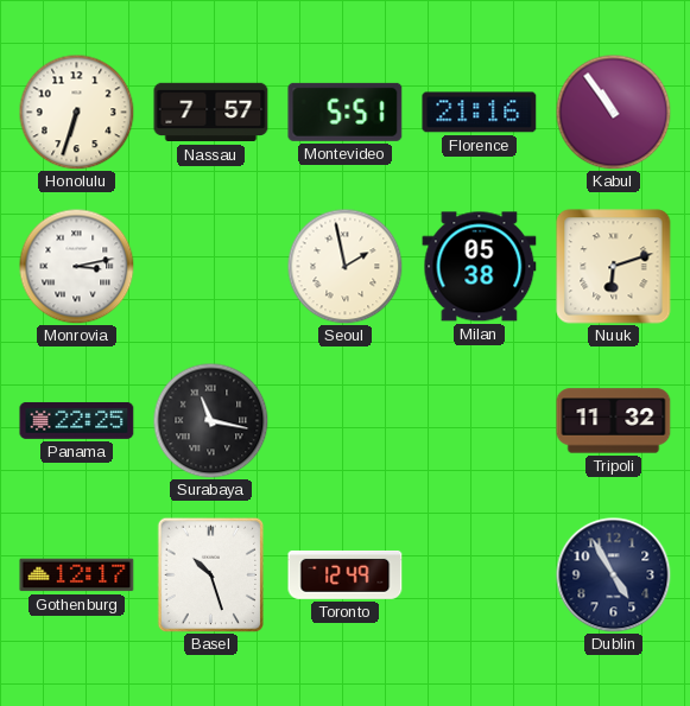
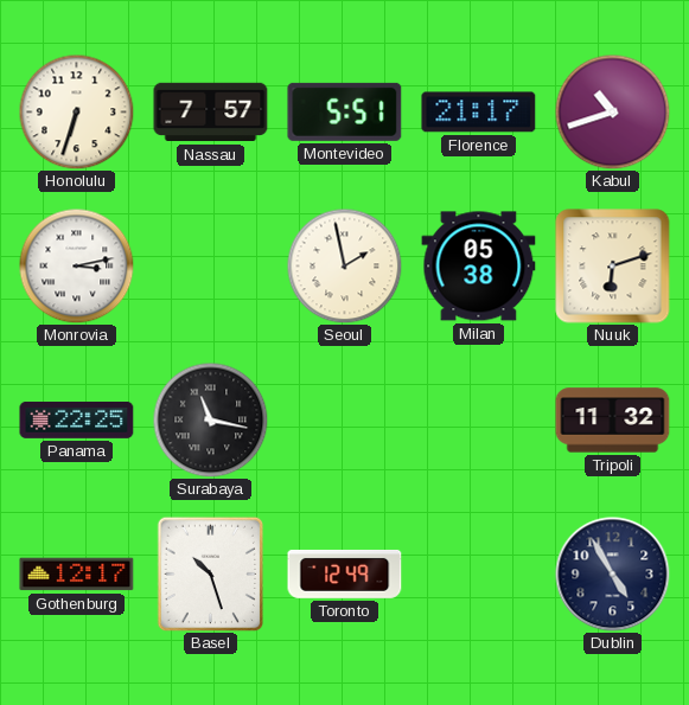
Florence: 21:16 -> 21:17
Kabul: 10:54 -> 10:42
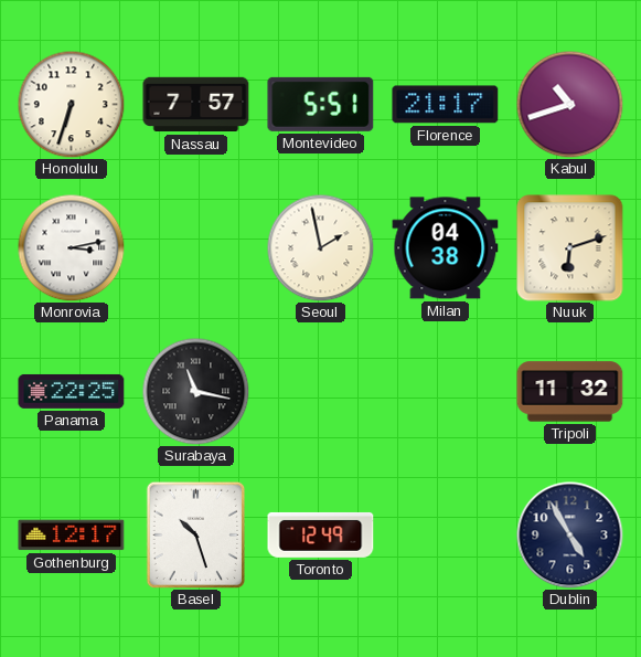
Milan: 05:38 -> 04:38
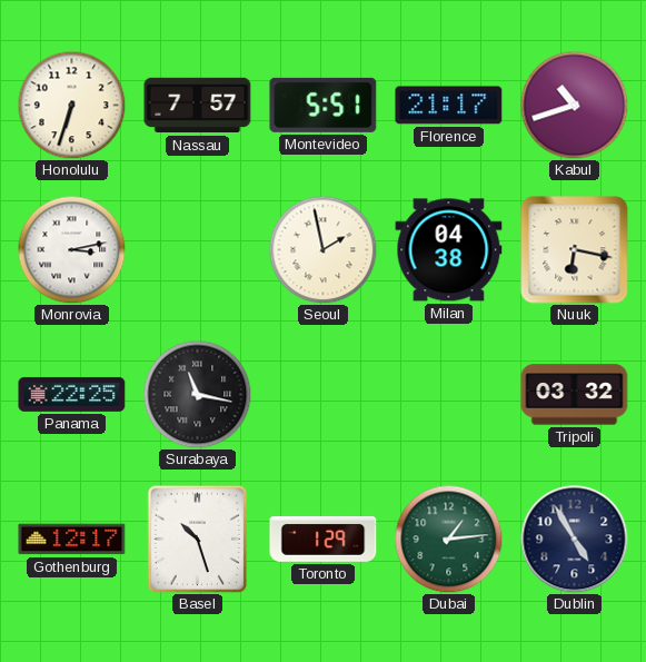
Nuuk: 6:12 -> 6:17
Tripoli: 11:32 -> 03:32
Toronto: 12:49 -> 1:29
Dubai: none -> 1:14
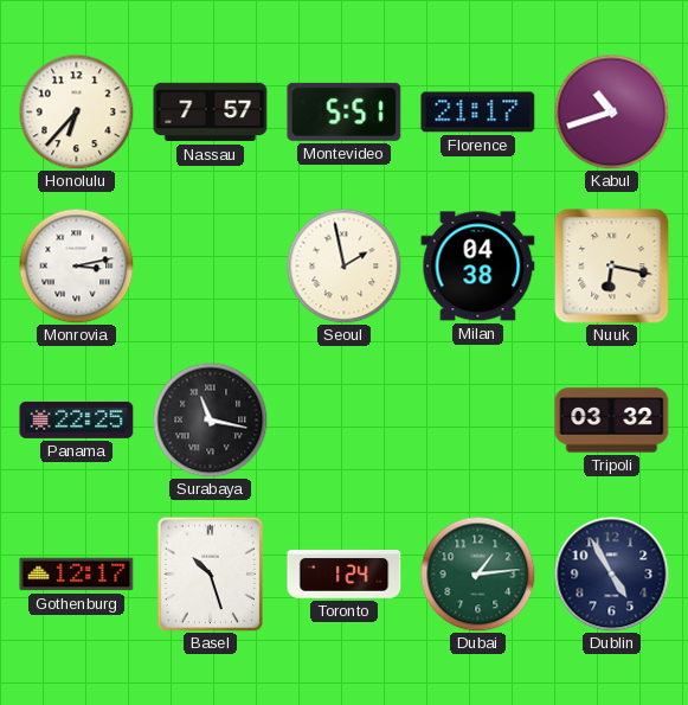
Honolulu: 6:33 -> 6:37
Toronto: 1:29 -> 1:24
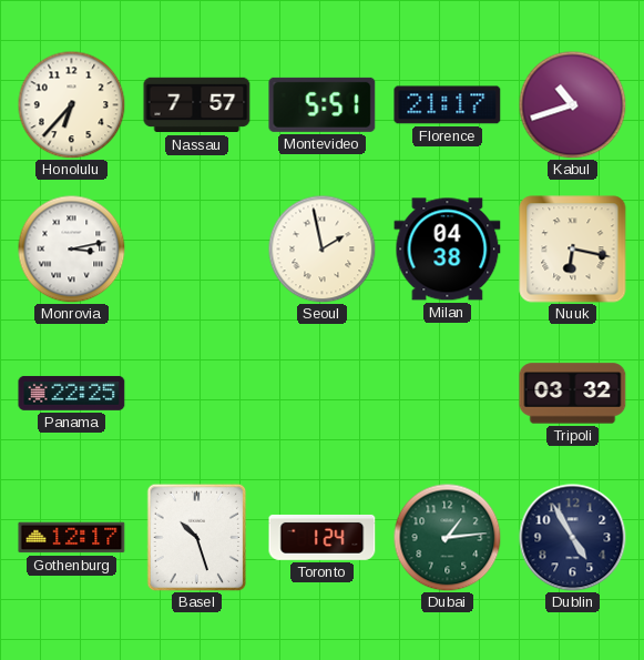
Surabaya: 11:17 -> none
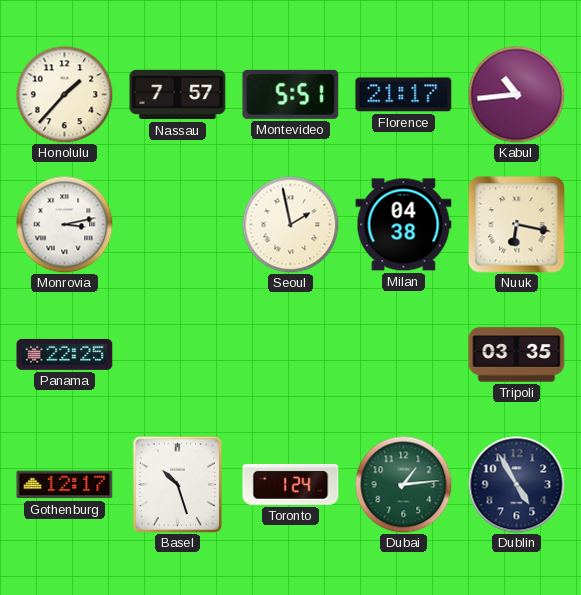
Honolulu: 6:37 -> 1:37
Kabul: 10:42 -> 10:44
Tripoli: 03:32 -> 03:35
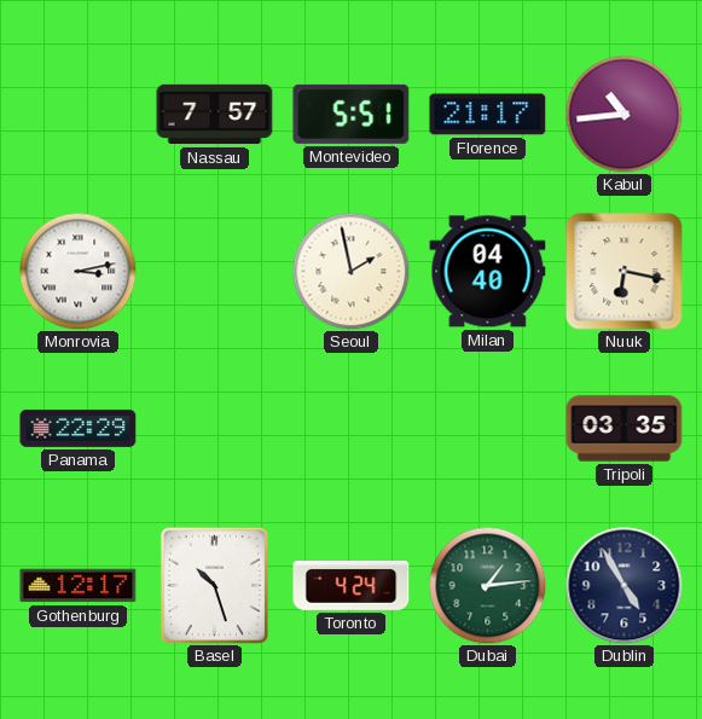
Honolulu: 1:37 -> none
Milan: 04:38 -> 04:40
Panama: 22:25 -> 22:29
Toronto: 1:24 -> 4:24
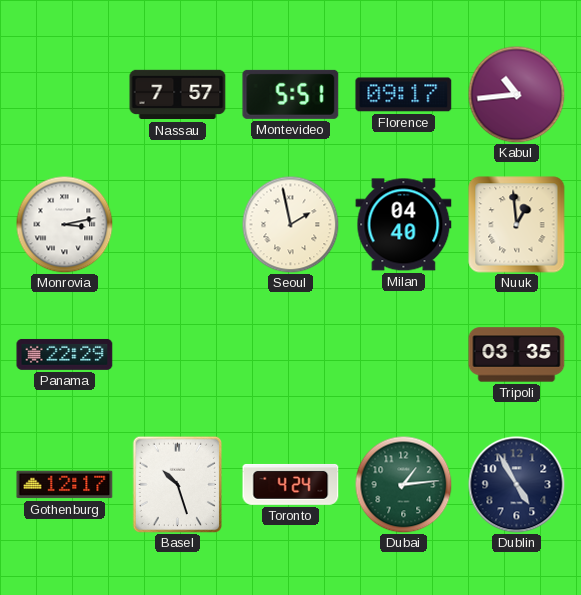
Florence: 21:17 -> 09:17
Nuuk: 6:17 -> 12:59
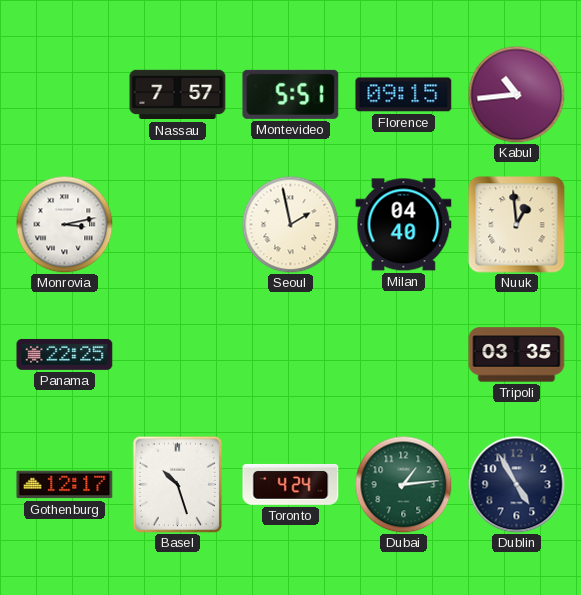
Florence: 09:17 -> 09:15
Panama: 22:29 -> 22:25
